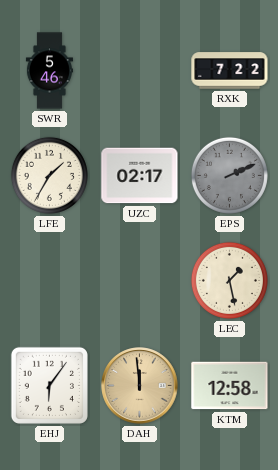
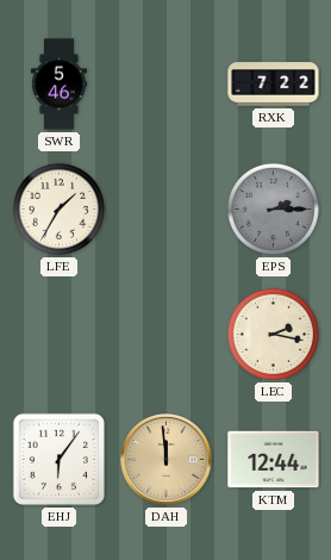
UZC: 02:17 -> none
EPS: 2:11 -> 2:15
LEC: 1:28 -> 2:17
KTM: 12:58 -> 12:44
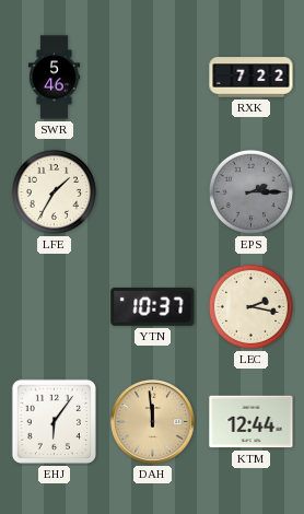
YTN: none -> 10:37
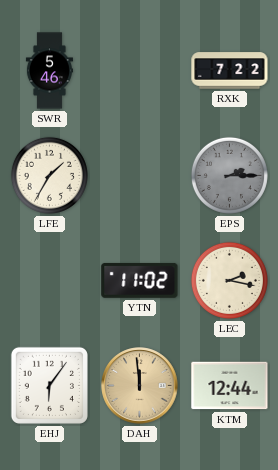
YTN: 10:37 -> 11:02
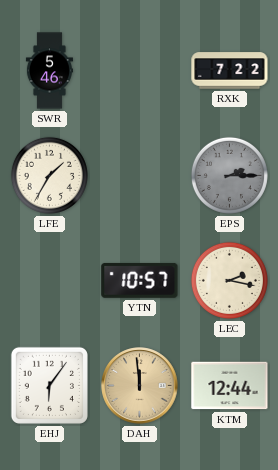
YTN: 11:02 -> 10:57
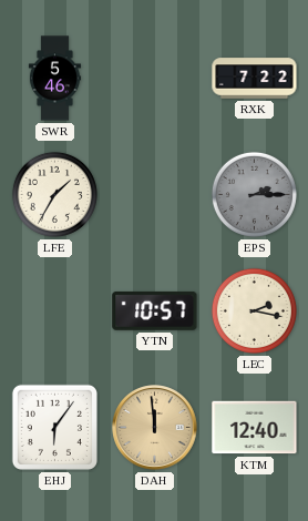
KTM: 12:44 -> 12:40
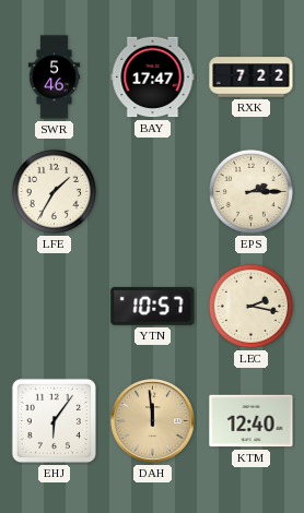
BAY: none -> 17:47
EPS dial: grey -> cream
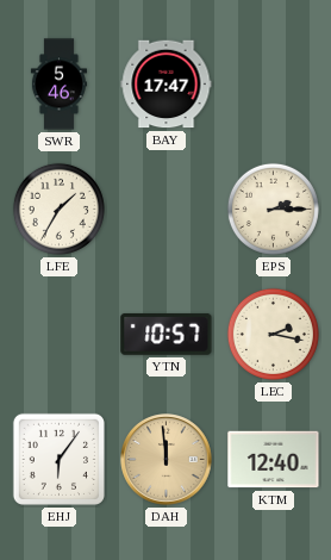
RXK: 7:22 -> none
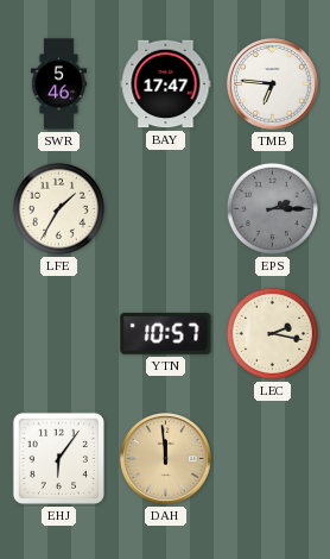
TMB: none -> 6:46
EPS dial: cream -> grey
KTM: 12:40 -> none
